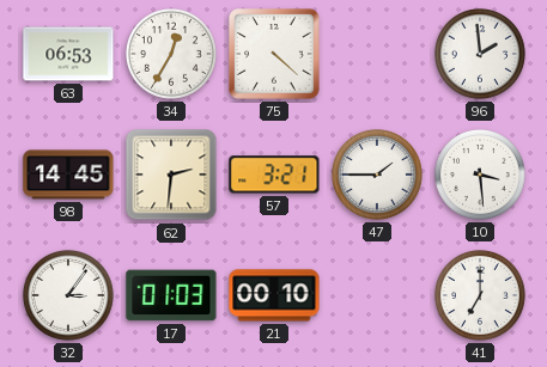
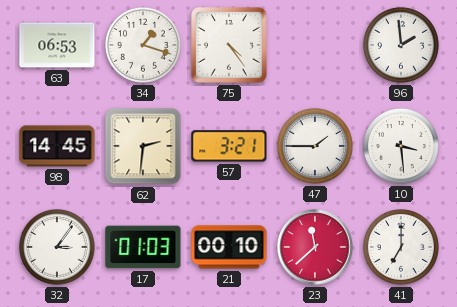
34: 12:35 -> 1:18
75: 4:22 -> 4:24
23: none -> 11:38
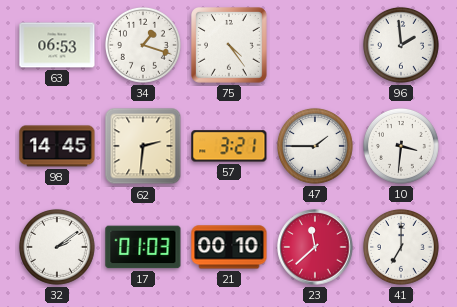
10: 3:29 -> 3:31
32: 3:06 -> 2:09
